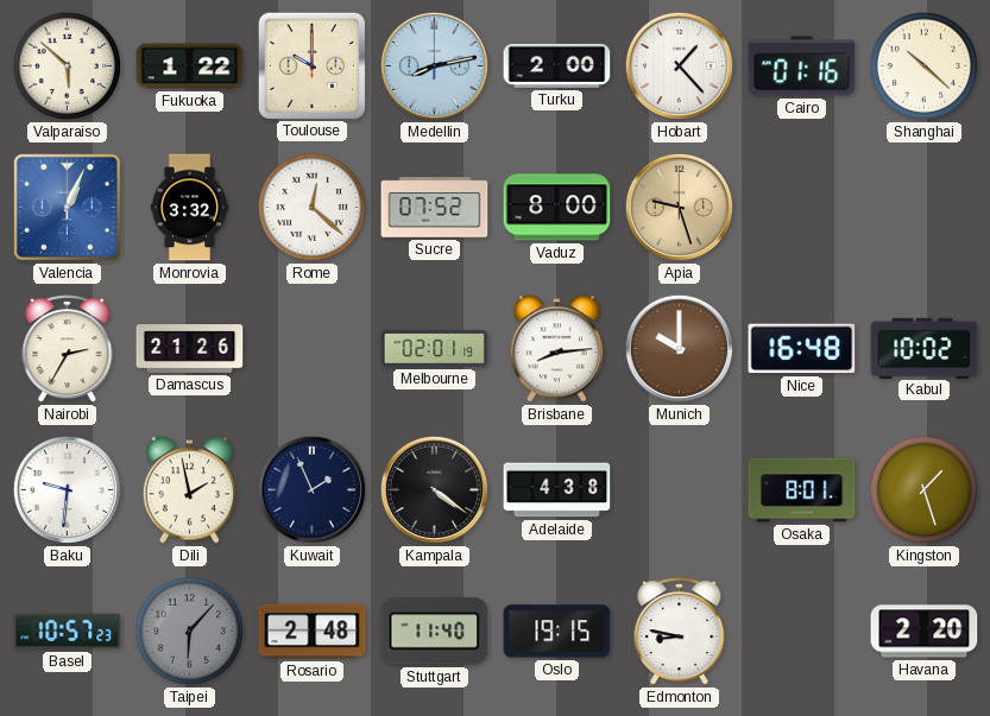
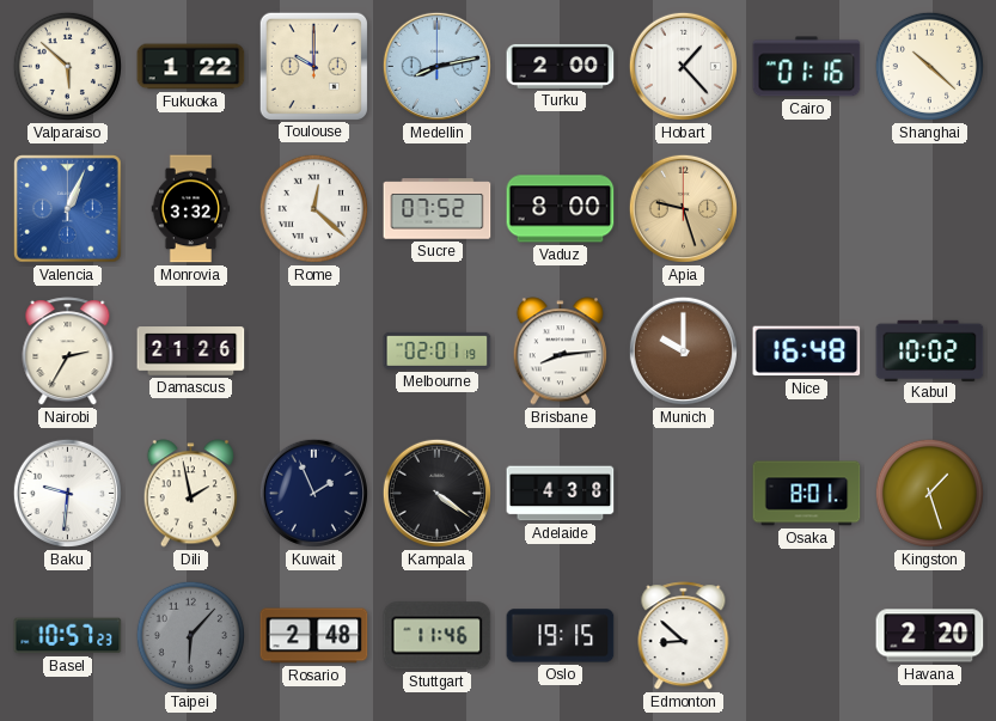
Stuttgart: 11:40 -> 11:46
Edmonton: 8:47 -> 8:52
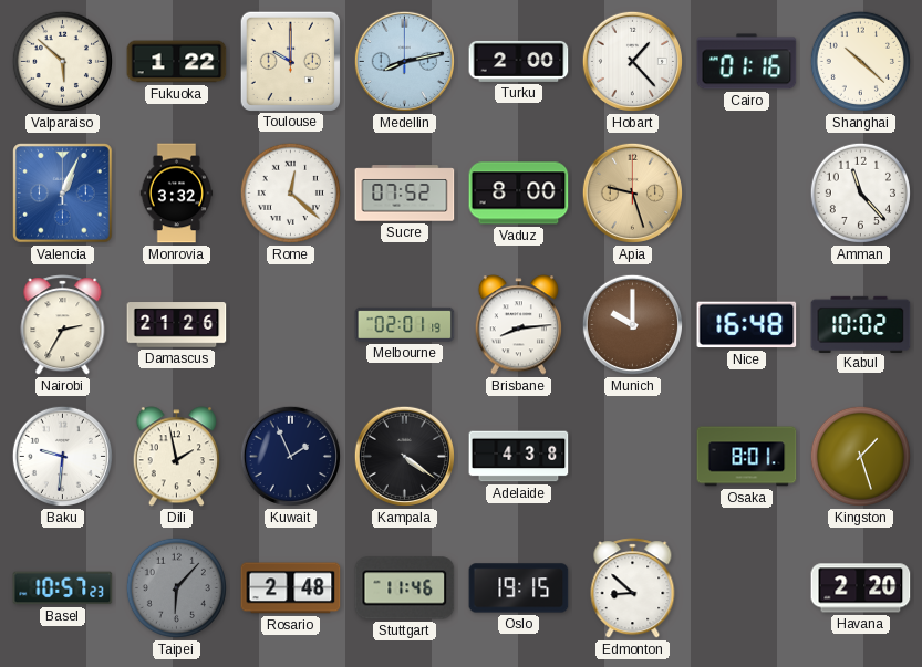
Amman: none -> 11:23
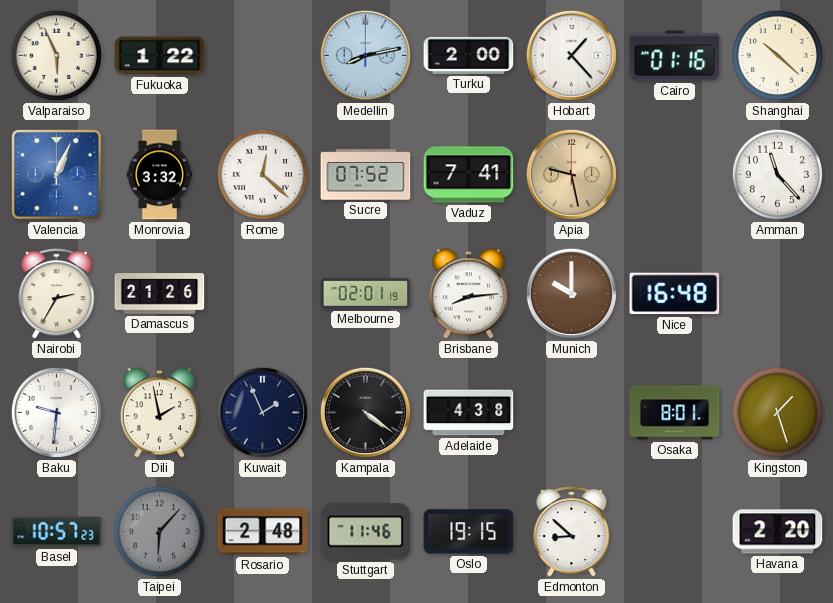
Valparaiso: 5:52 -> 5:56
Toulouse: 10:00 -> none
Vaduz: 8:00 -> 7:41
Apia: 9:27 -> 9:28
Kabul: 10:02 -> none
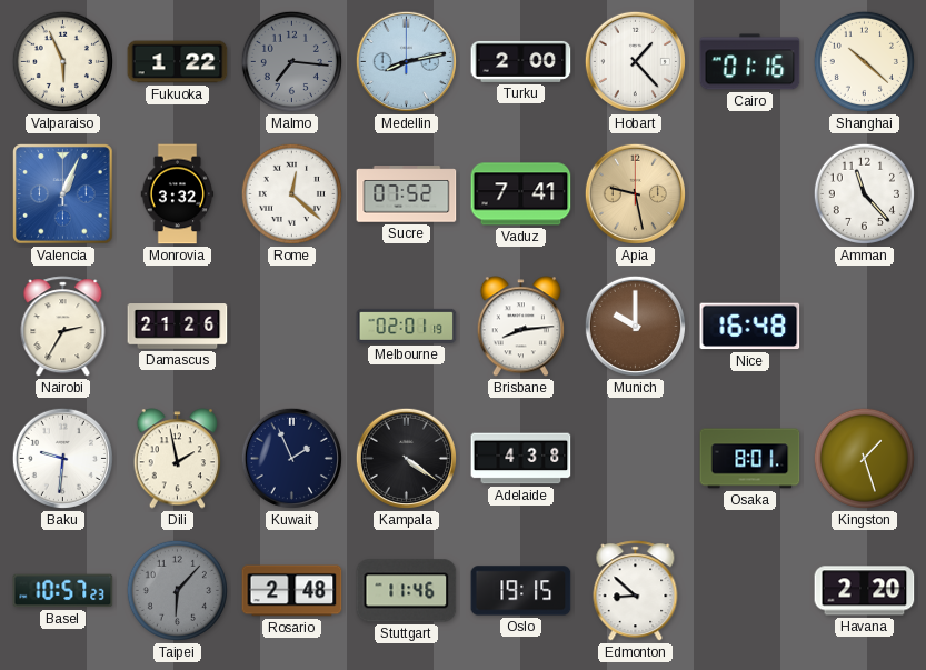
Malmo: none -> 7:16
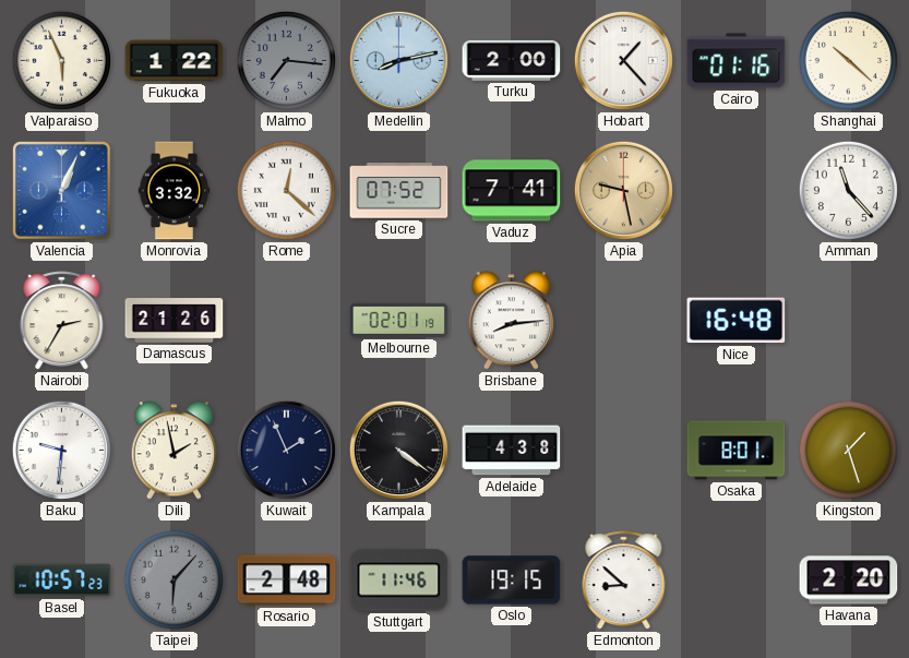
Munich: 10:00 -> none
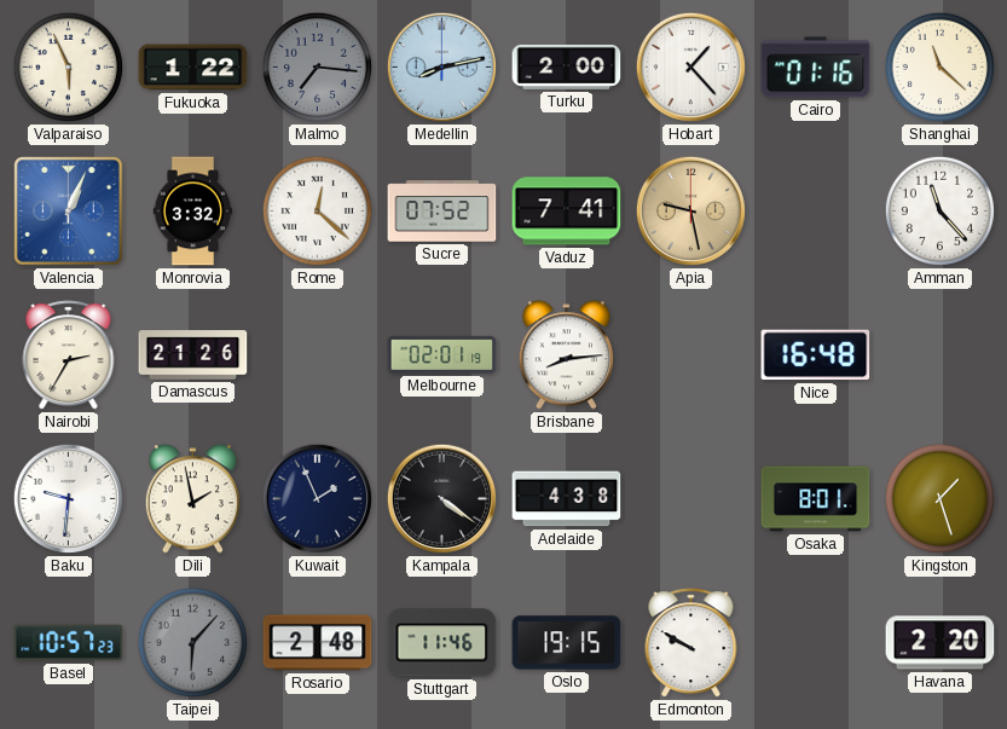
Shanghai: 10:22 -> 11:22
Edmonton: 8:52 -> 9:50
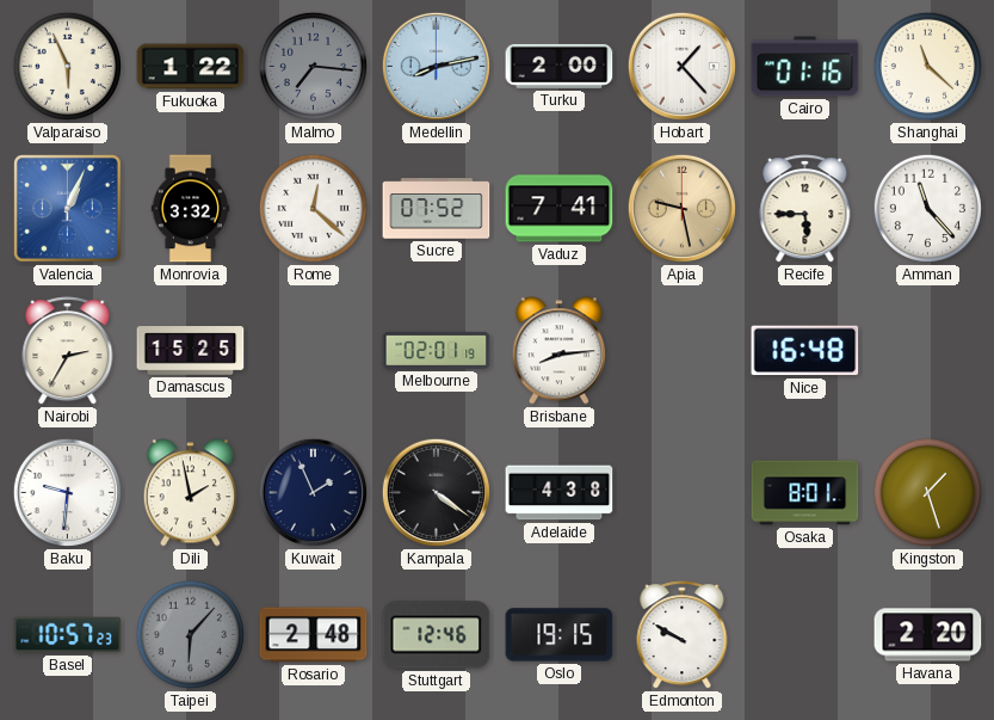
Recife: none -> 5:45
Damascus: 21:26 -> 15:25
Stuttgart: 11:46 -> 12:46
